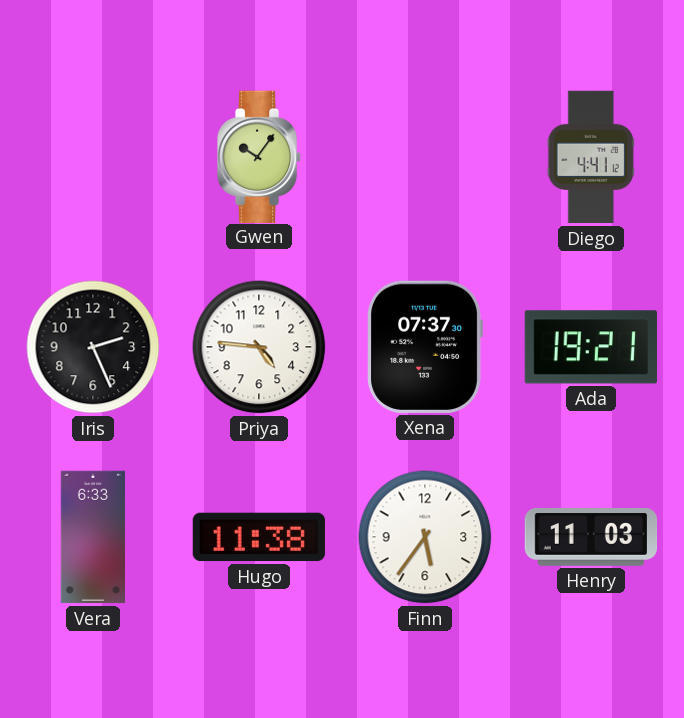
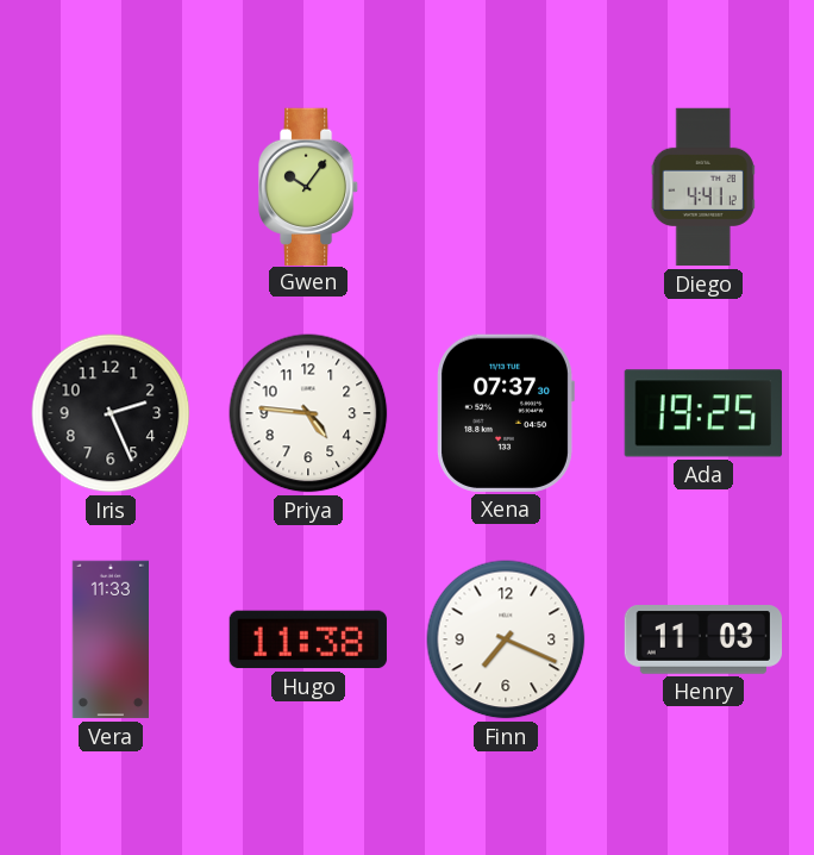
Ada: 19:21 -> 19:25
Vera: 6:33 -> 11:33
Finn: 5:36 -> 7:19
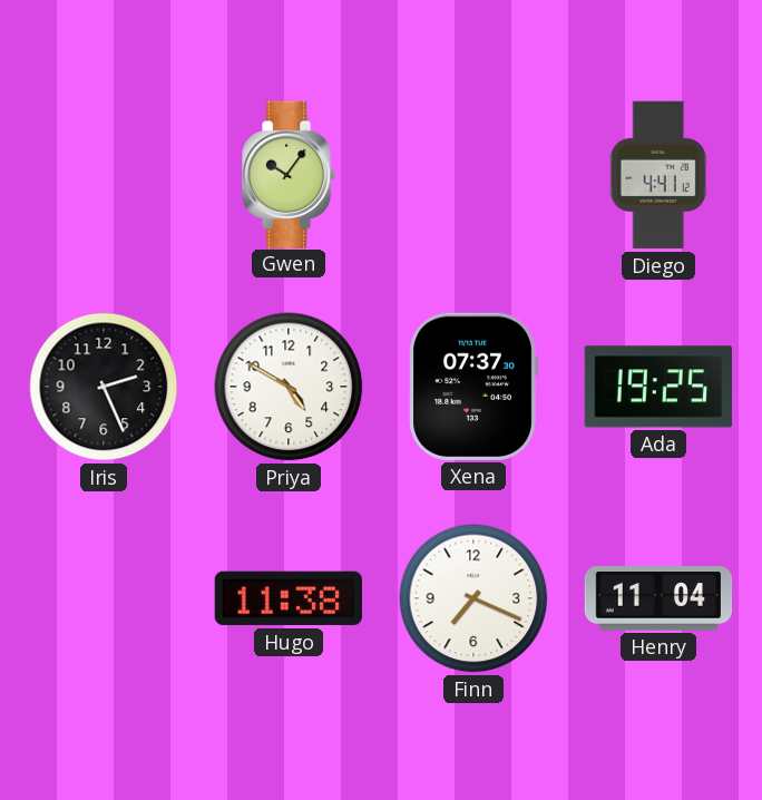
Priya: 4:46 -> 4:50
Vera: 11:33 -> none
Henry: 11:03 -> 11:04
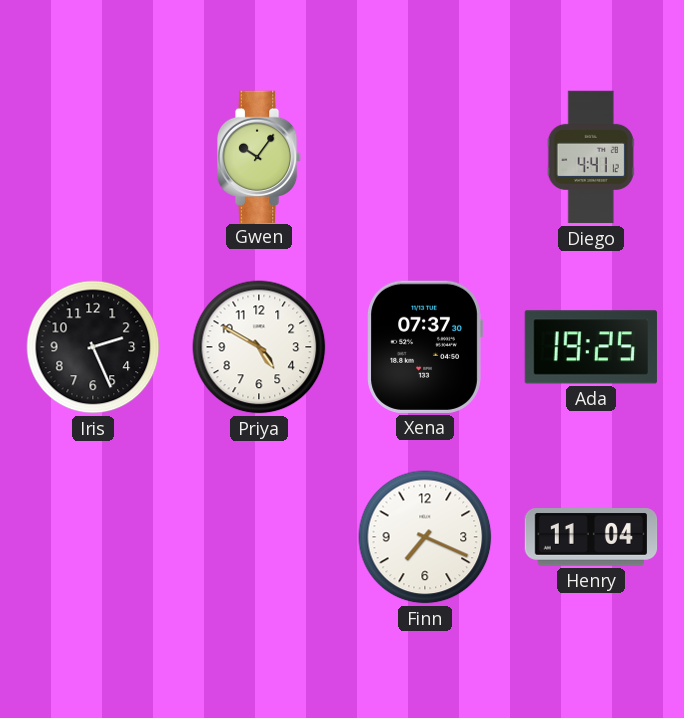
Hugo: 11:38 -> none
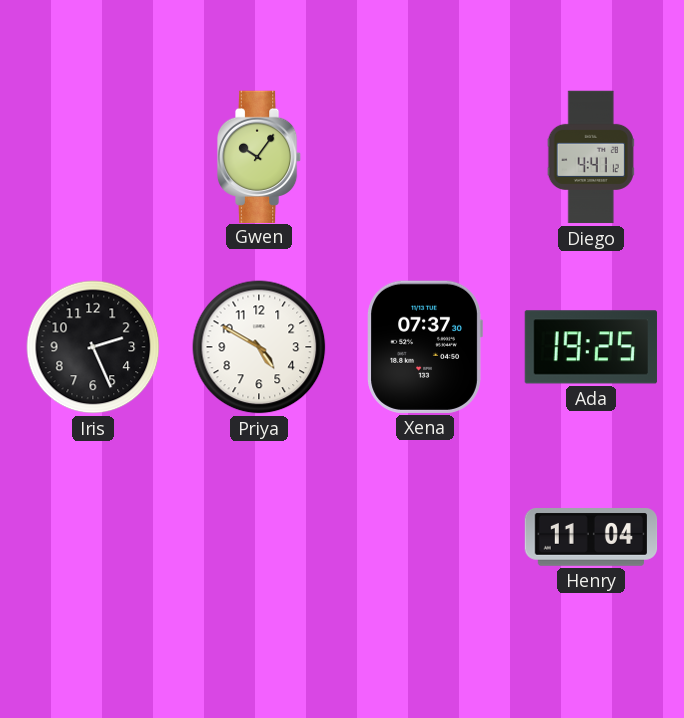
Finn: 7:19 -> none
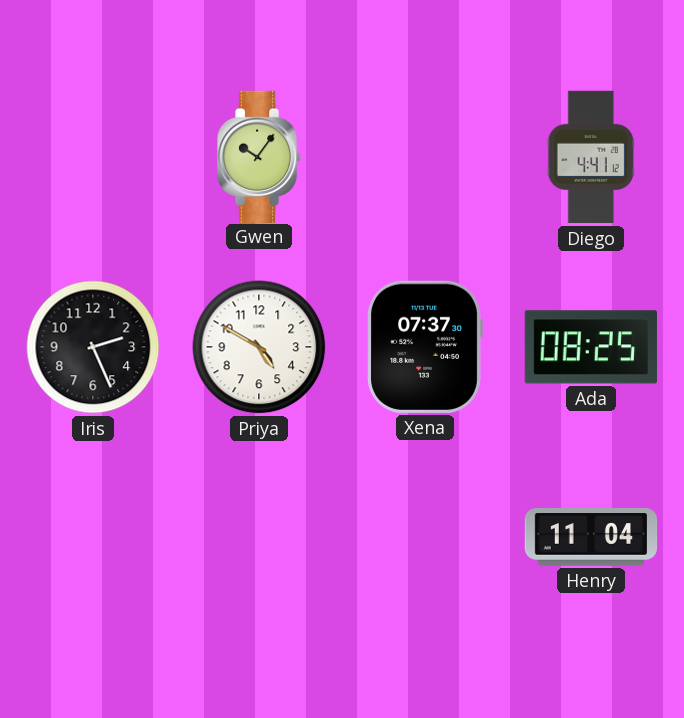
Ada: 19:25 -> 08:25
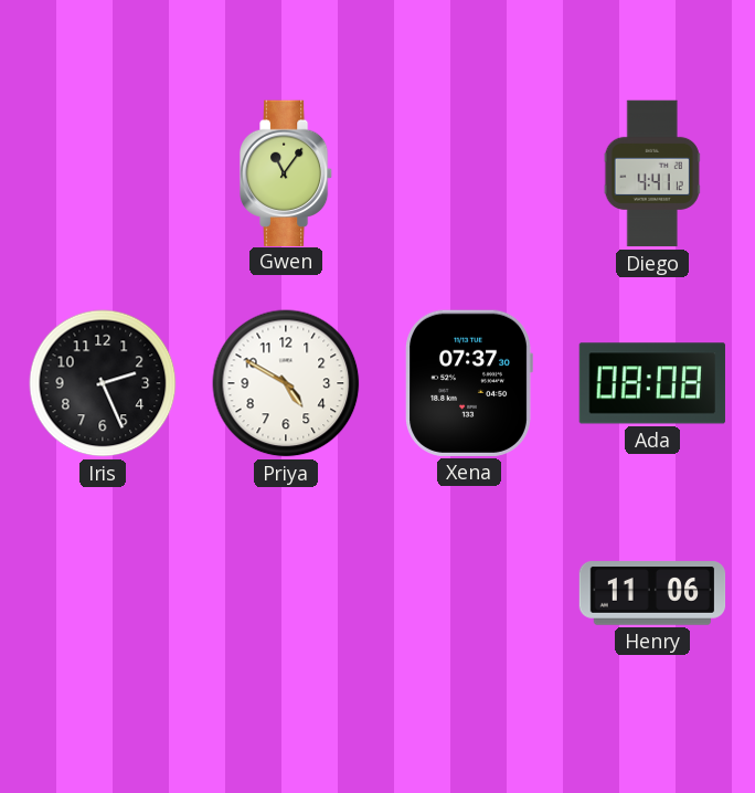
Gwen: 10:06 -> 11:06
Ada: 08:25 -> 08:08
Henry: 11:04 -> 11:06
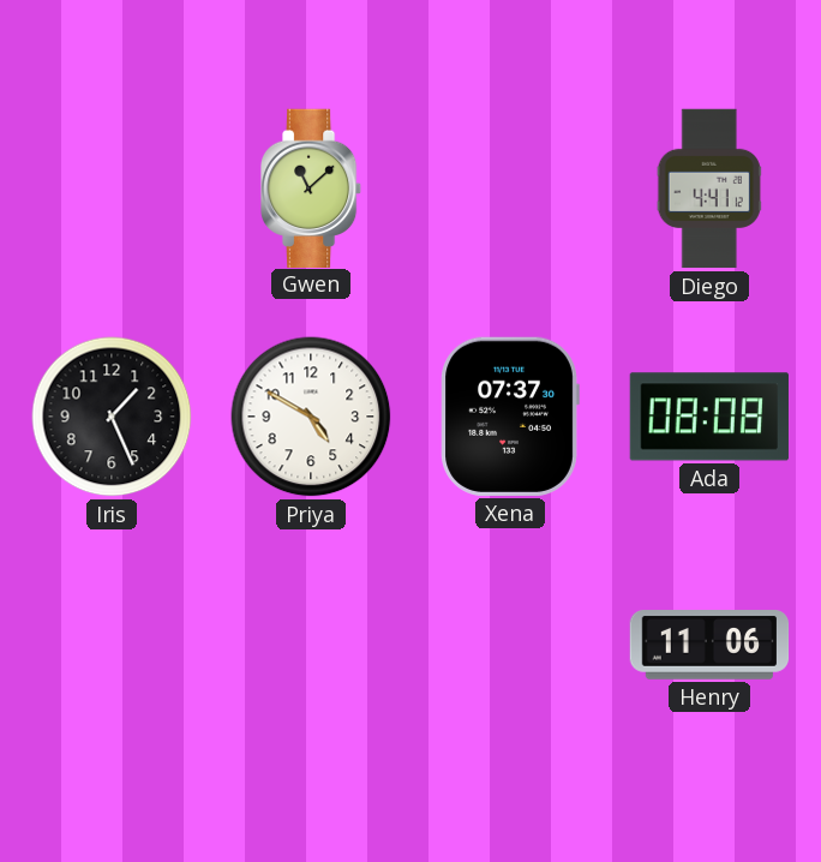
Gwen: 11:06 -> 11:08
Iris: 2:26 -> 1:26
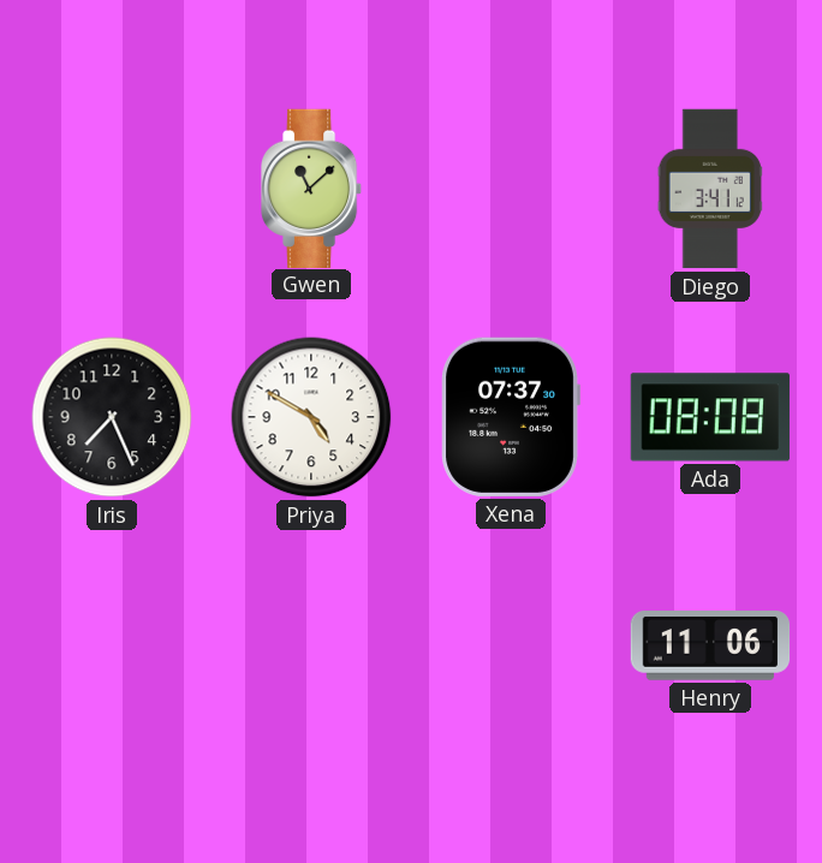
Diego: 4:41 -> 3:41
Iris: 1:26 -> 7:26
